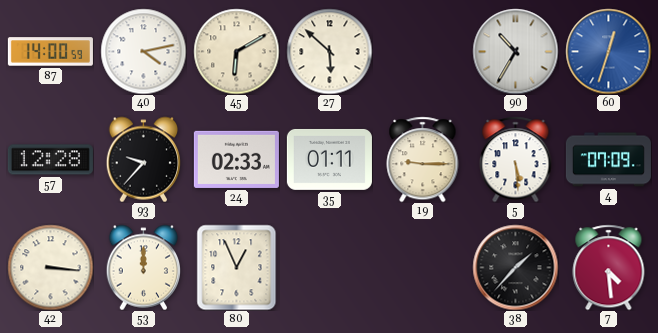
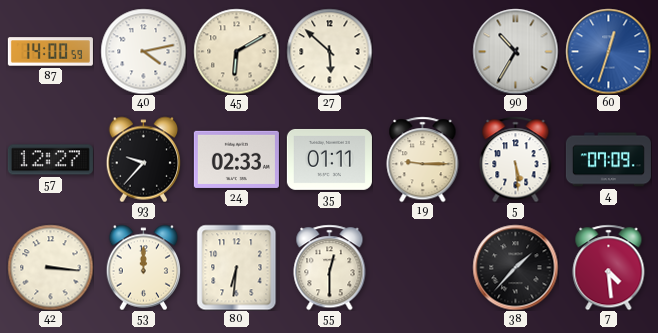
57: 12:28 -> 12:27
80: 12:56 -> 6:31
55: none -> 12:30
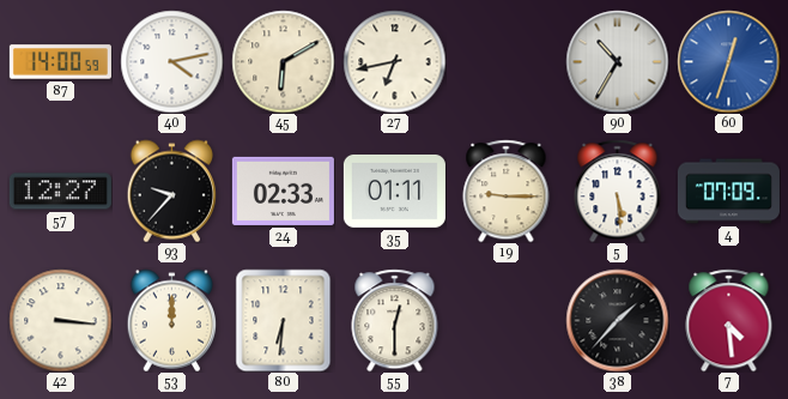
27: 5:52 -> 6:43
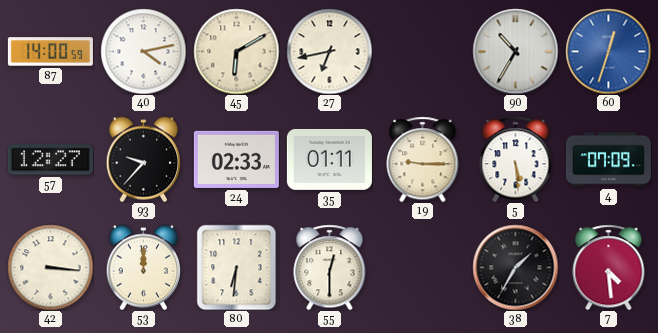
38: 1:37 -> 1:35
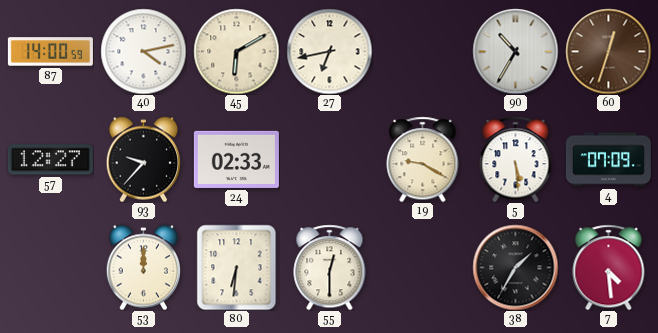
60 dial: blue -> brown
35: 01:11 -> none
19: 9:15 -> 9:20
42: 3:16 -> none
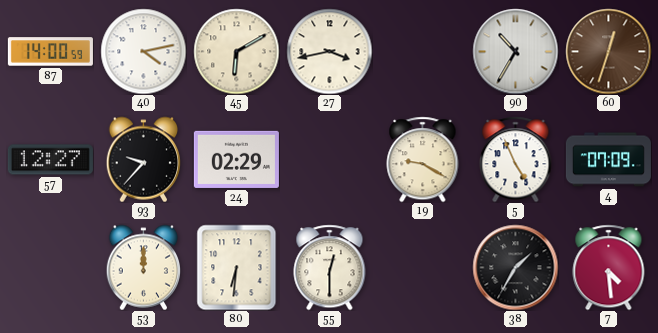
27: 6:43 -> 3:43
24: 02:33 -> 02:29
5: 5:29 -> 4:56
